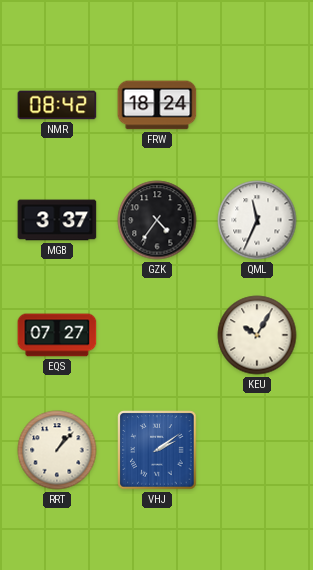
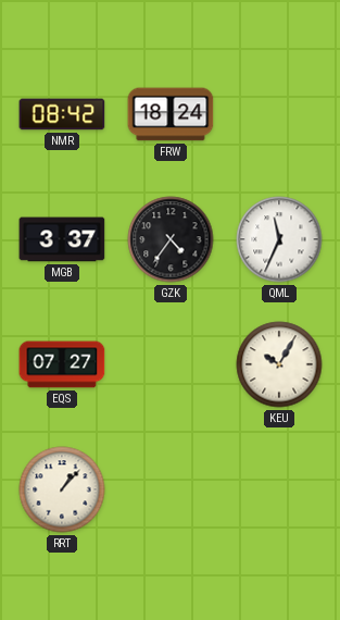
VHJ: 2:09 -> none
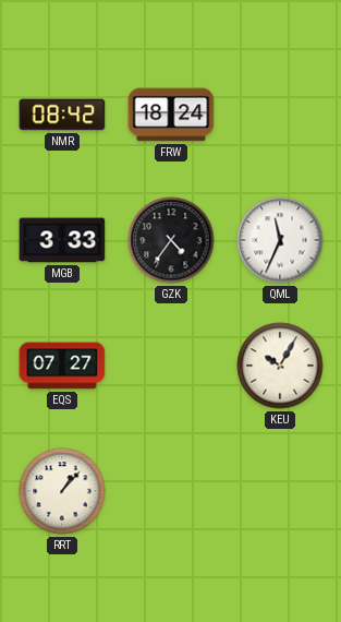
MGB: 3:37 -> 3:33
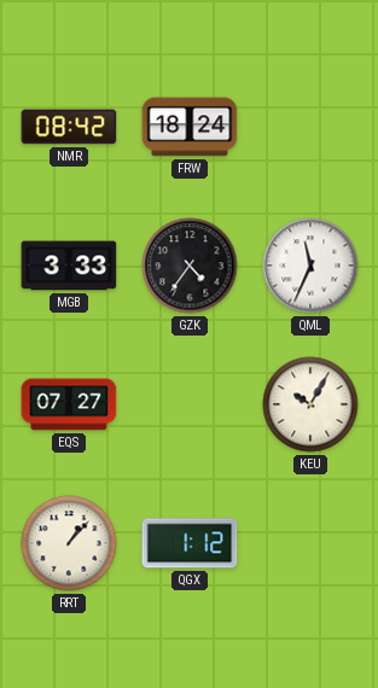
QGX: none -> 1:12
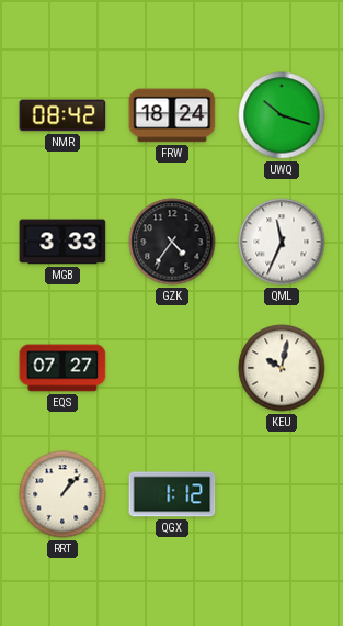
UWQ: none -> 10:18
KEU: 10:05 -> 10:02
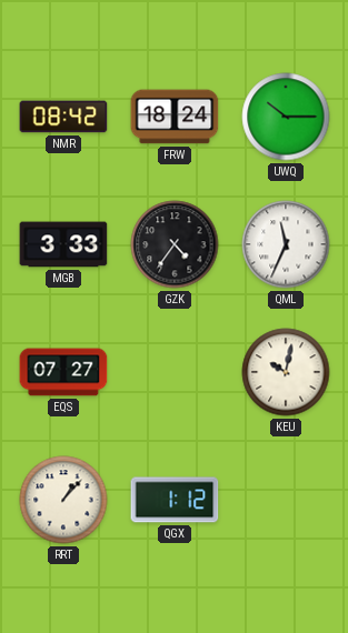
UWQ: 10:18 -> 10:15
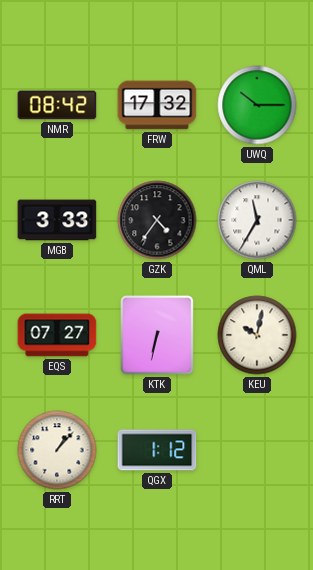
FRW: 18:24 -> 17:32
QML: 11:34 -> 11:35
KTK: none -> 6:32
